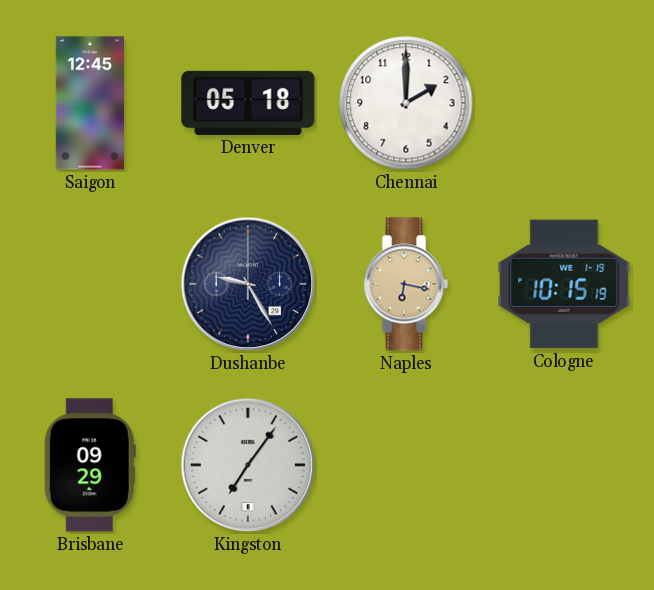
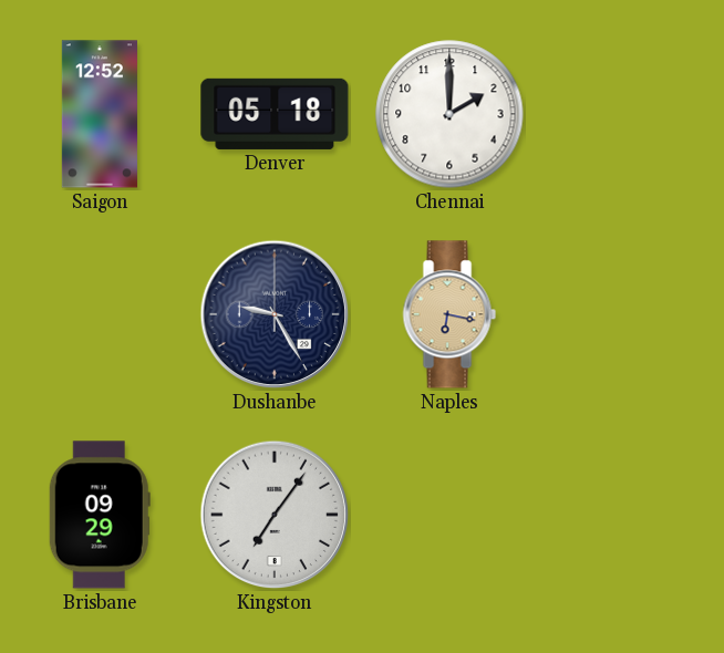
Saigon: 12:45 -> 12:52
Cologne: 10:15 -> none
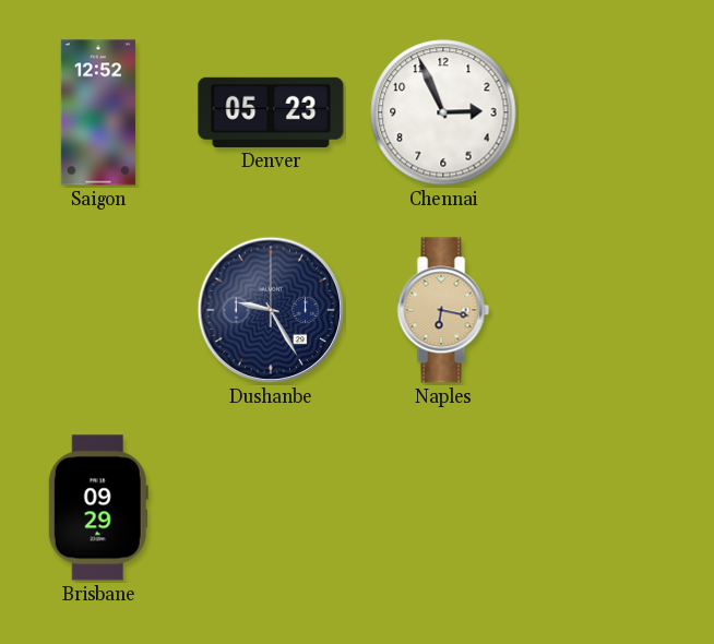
Denver: 05:18 -> 05:23
Chennai: 2:00 -> 2:56
Kingston: 7:06 -> none
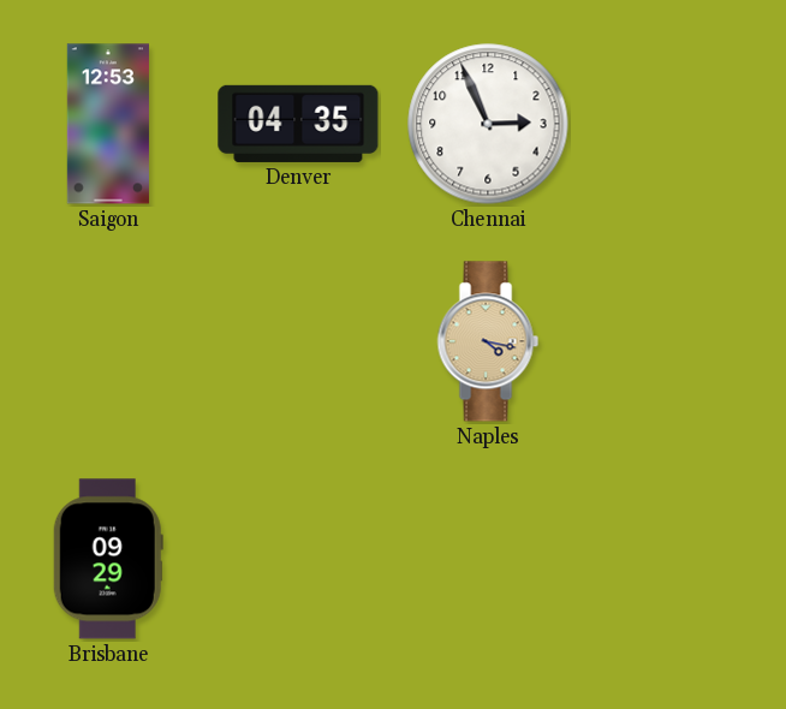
Saigon: 12:52 -> 12:53
Denver: 05:23 -> 04:35
Dushanbe: 9:25 -> none
Naples: 6:17 -> 4:17
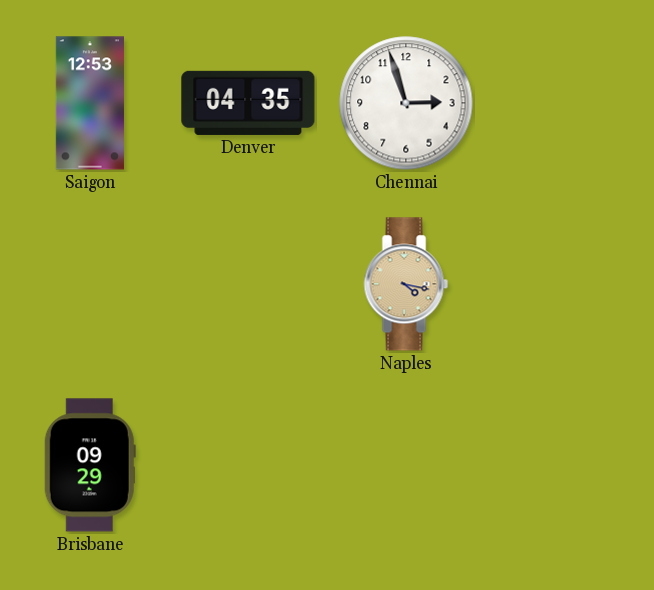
Chennai: 2:56 -> 2:57
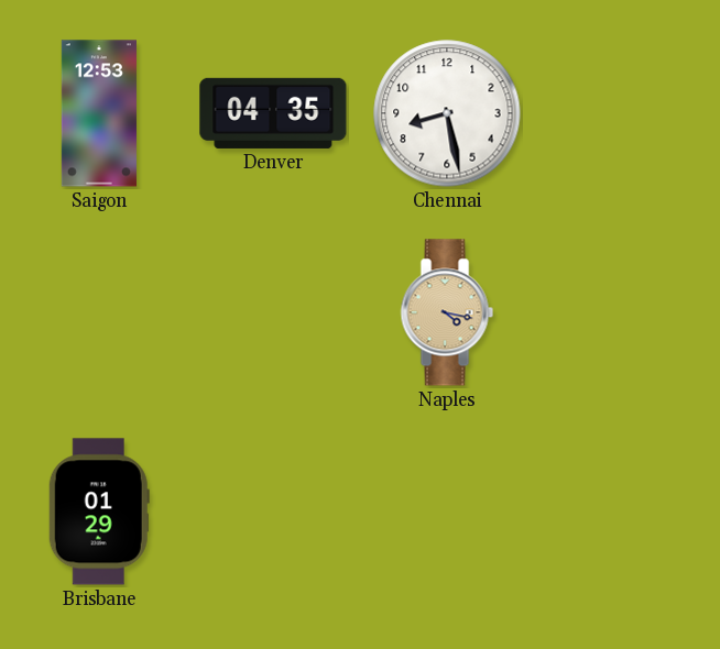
Chennai: 2:57 -> 8:28
Brisbane: 09:29 -> 01:29
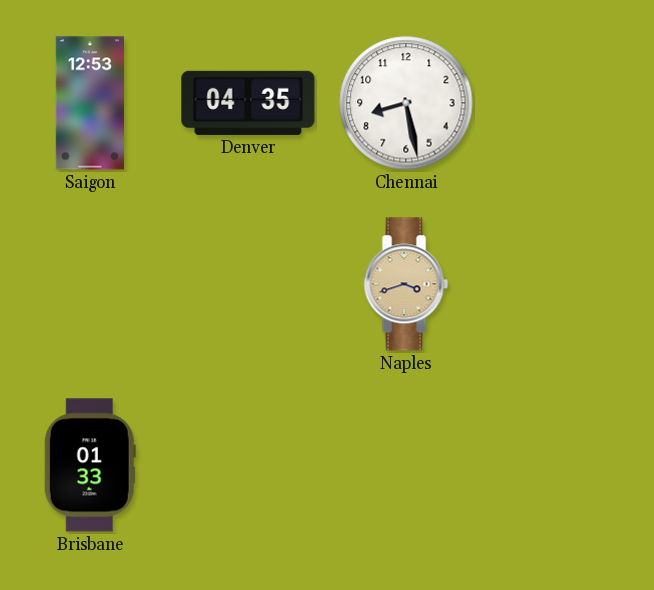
Naples: 4:17 -> 3:42
Brisbane: 01:29 -> 01:33
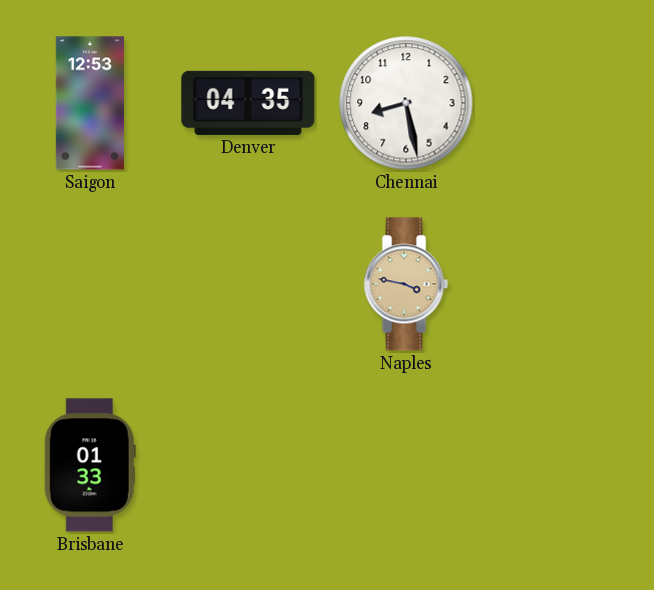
Naples: 3:42 -> 3:47
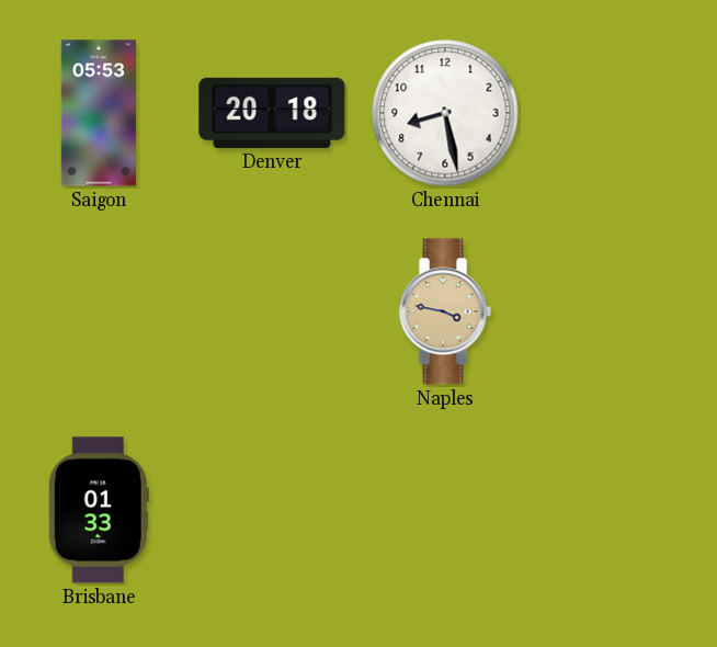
Saigon: 12:53 -> 05:53
Denver: 04:35 -> 20:18
